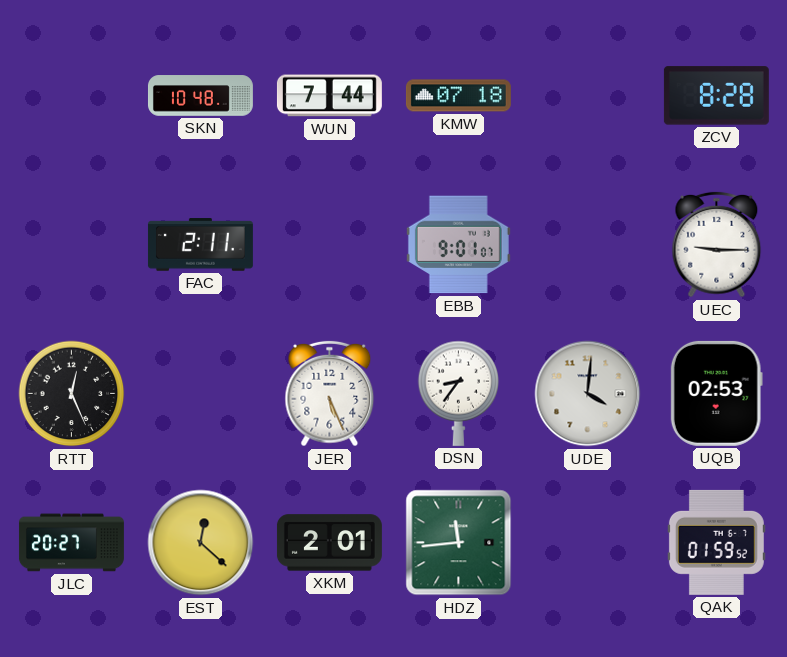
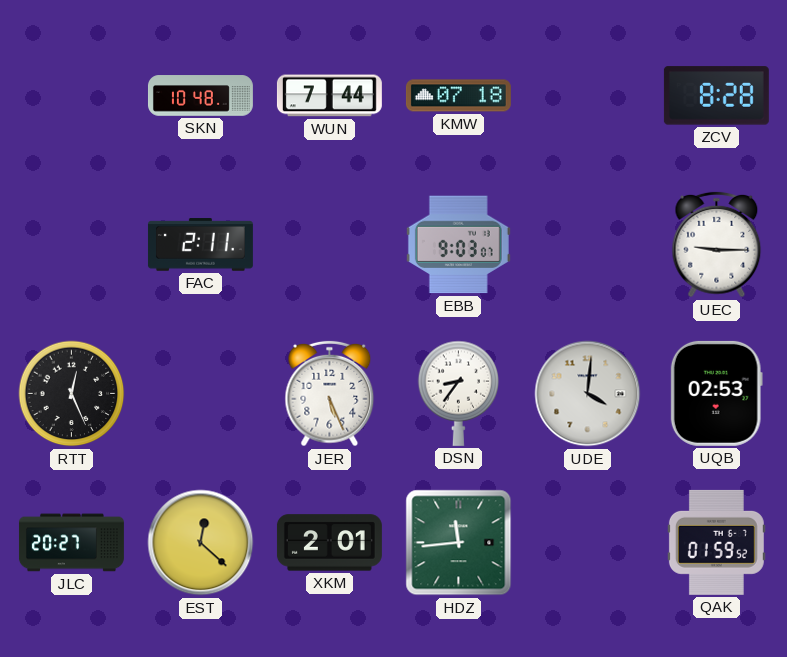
EBB: 9:01 -> 9:03
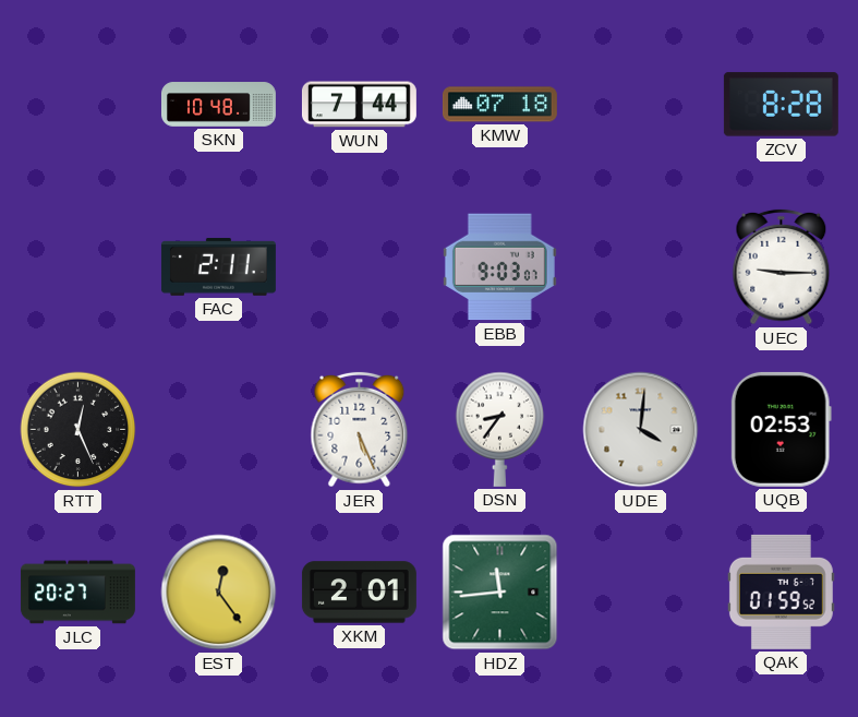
EST: 12:22 -> 12:24
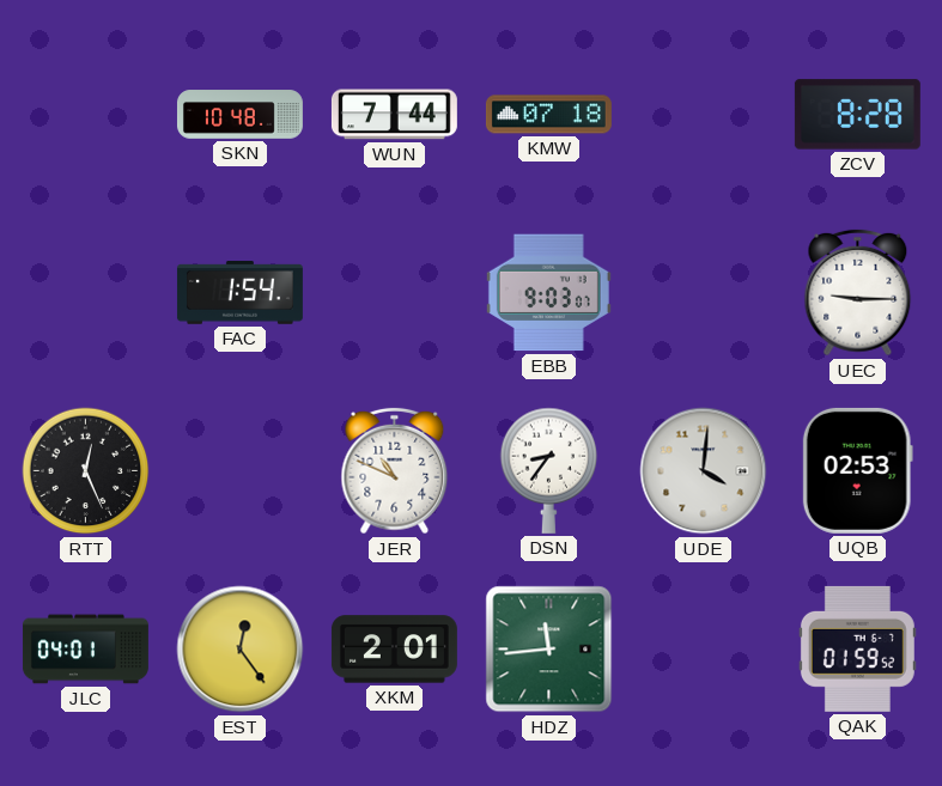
FAC: 2:11 -> 1:54
JER: 5:26 -> 10:49
JLC: 20:27 -> 04:01
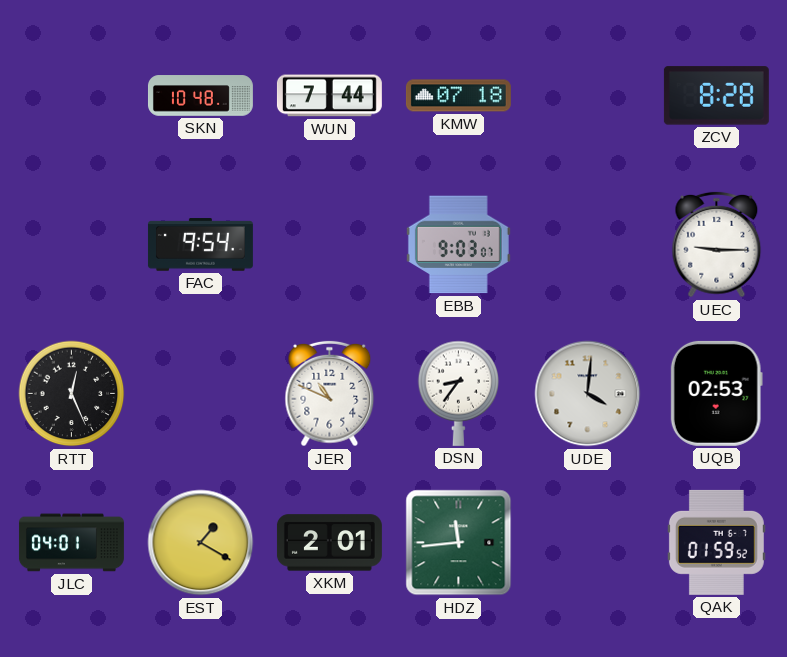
FAC: 1:54 -> 9:54
EST: 12:24 -> 1:20
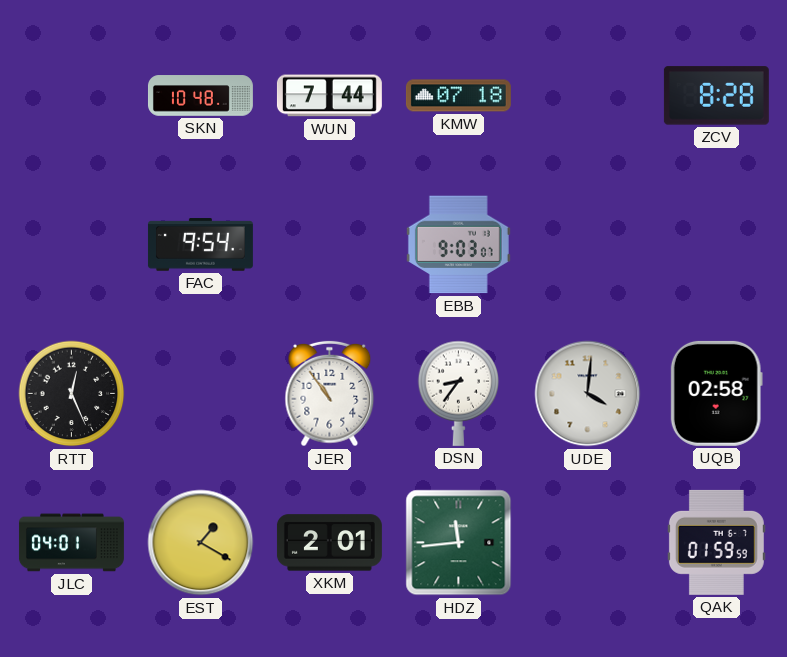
UEC: 9:15 -> none
JER: 10:49 -> 10:54
UQB: 02:53 -> 02:58
QAK: 01:59:52 -> 01:59:59
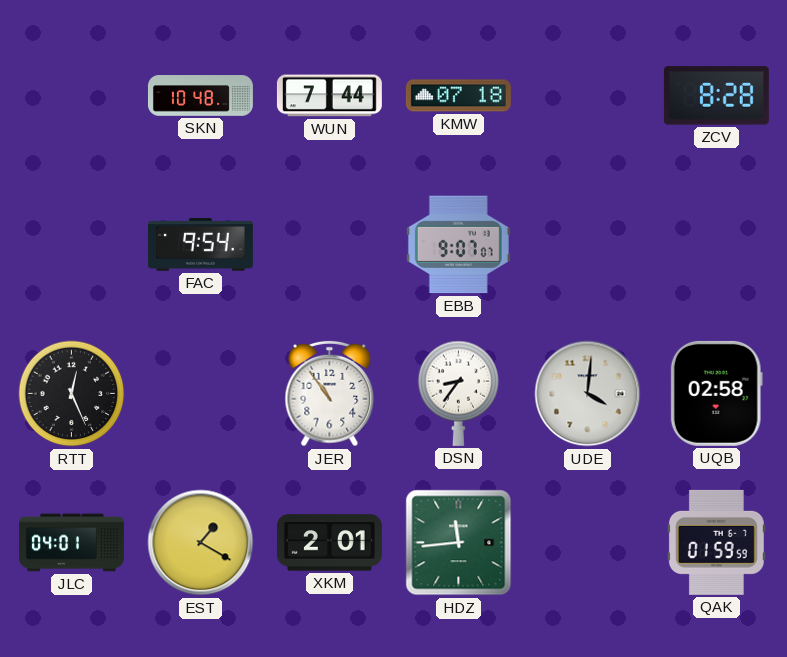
EBB: 9:03 -> 9:07
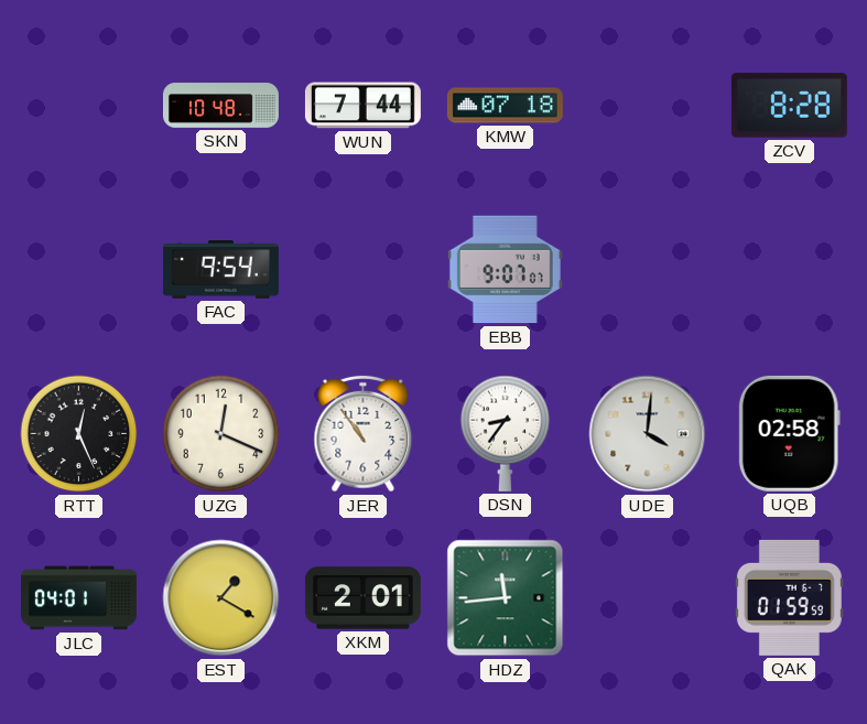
UZG: none -> 12:19
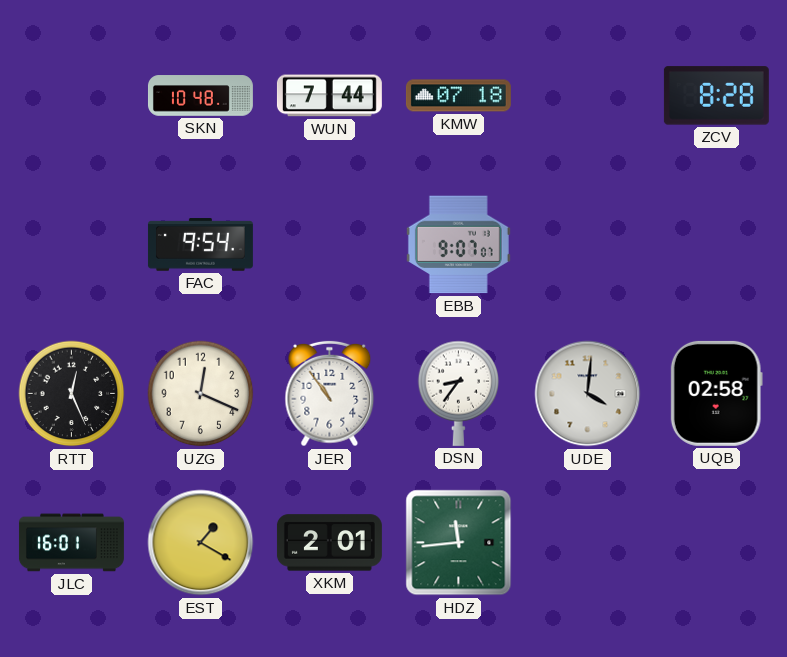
JLC: 04:01 -> 16:01
QAK: 01:59 -> none
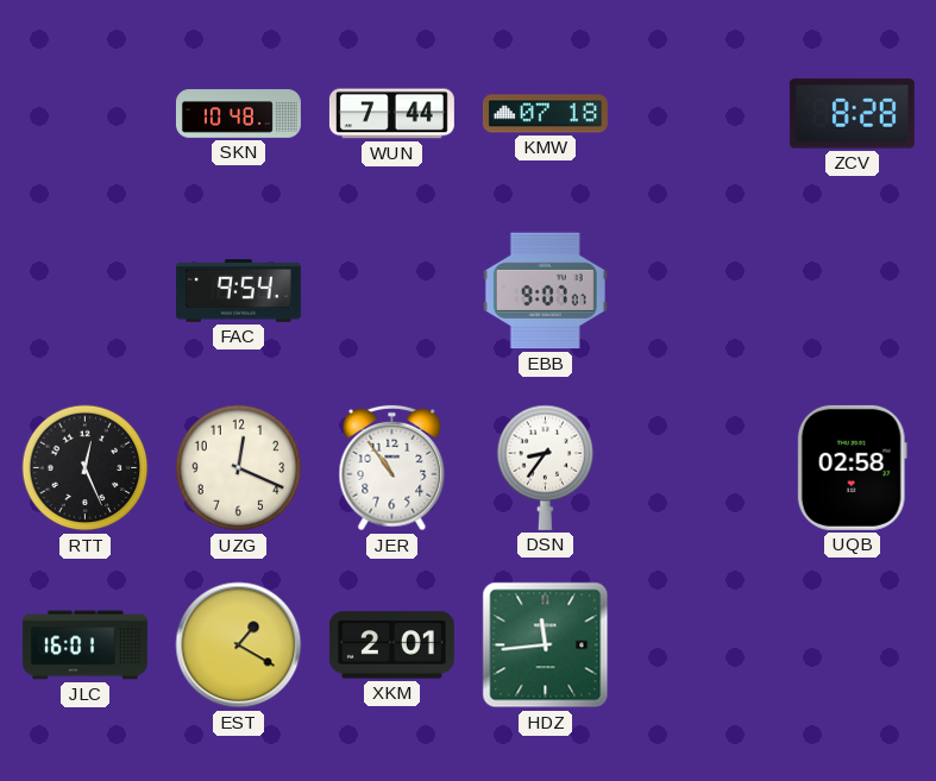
UDE: 4:01 -> none
